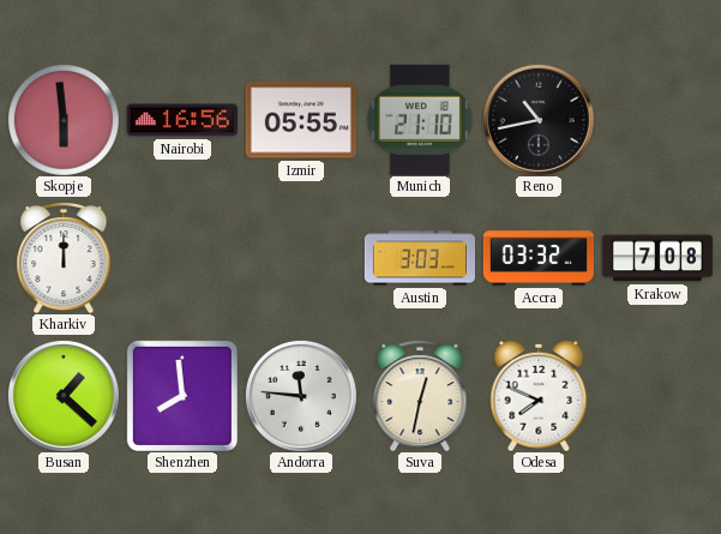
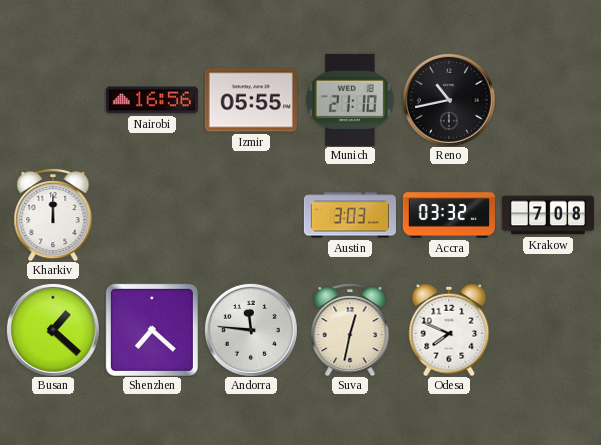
Skopje: 5:59 -> none
Shenzhen: 7:59 -> 7:22
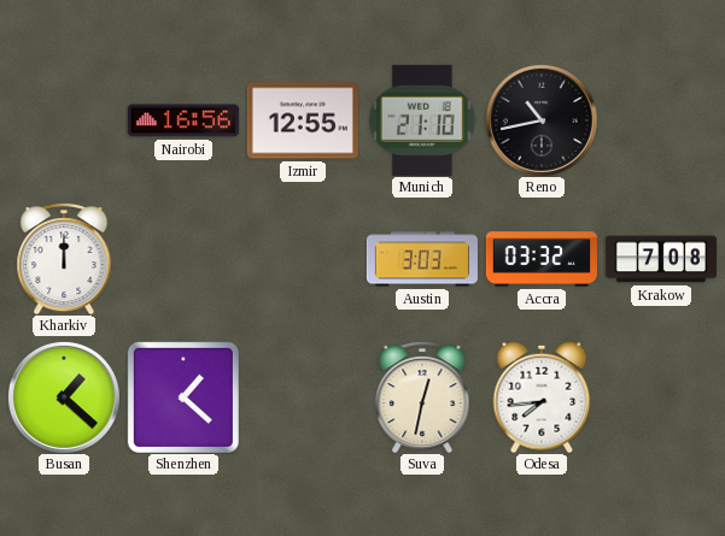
Izmir: 05:55 -> 12:55
Shenzhen: 7:22 -> 1:22
Andorra: 11:46 -> none
Odesa: 7:49 -> 7:44
